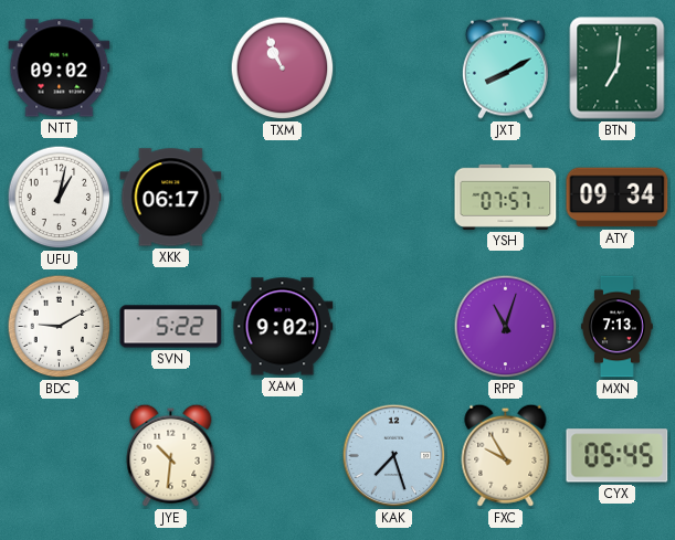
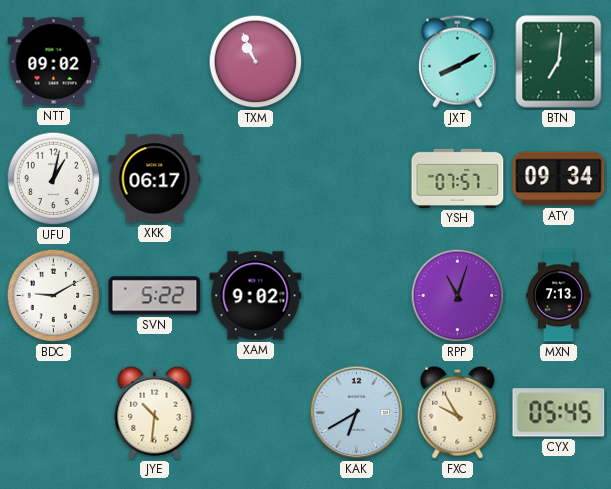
KAK: 7:27 -> 6:40
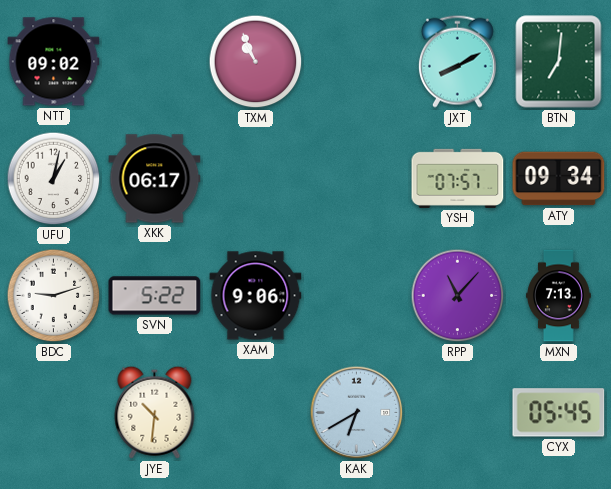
BDC: 9:10 -> 9:12
XAM: 9:02 -> 9:06
RPP: 11:03 -> 11:07
FXC: 9:55 -> none
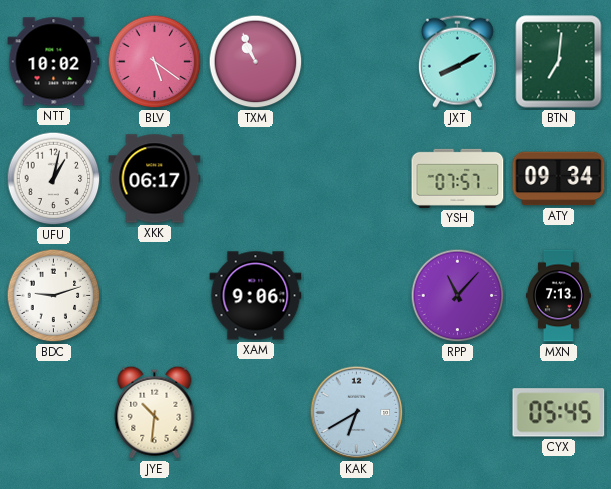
NTT: 09:02 -> 10:02
BLV: none -> 5:21
SVN: 5:22 -> none
